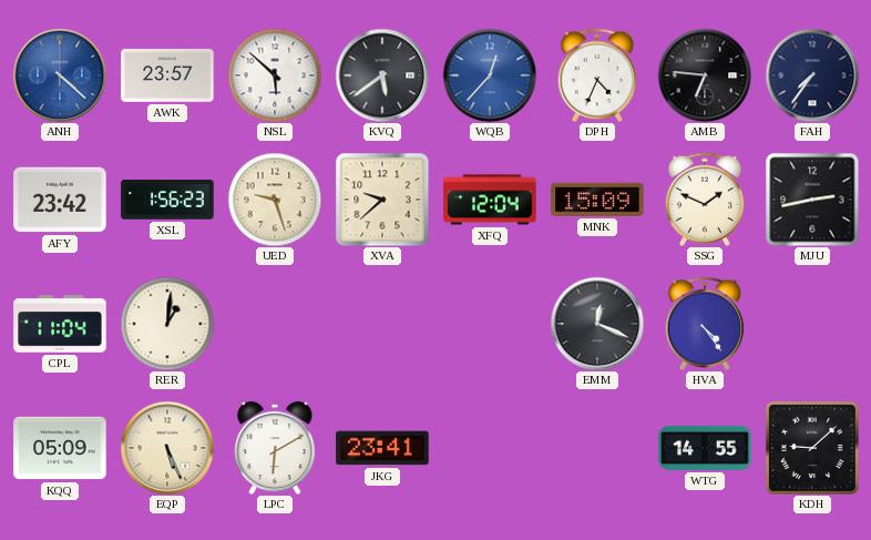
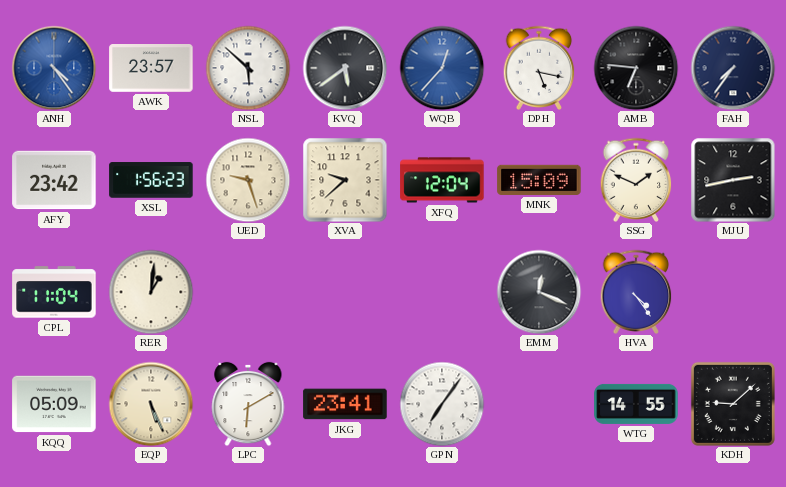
ANH: 4:22 -> 4:24
DPH: 4:34 -> 5:17
GPN: none -> 7:06
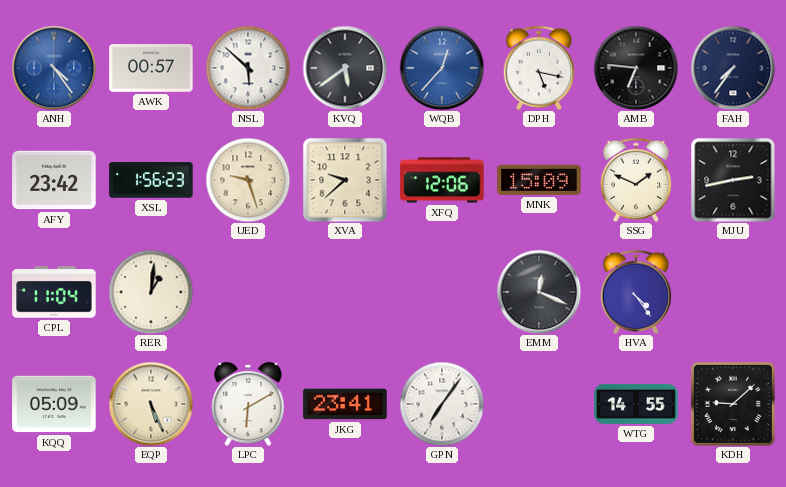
AWK: 23:57 -> 00:57
XFQ: 12:04 -> 12:06
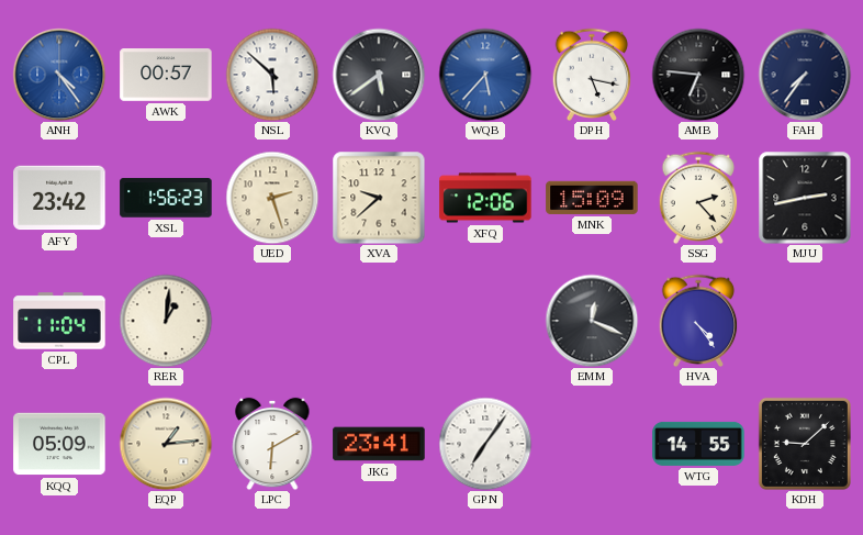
WQB: 12:37 -> 5:37
UED: 9:27 -> 2:27
SSG: 1:49 -> 2:23
EQP: 5:26 -> 1:14
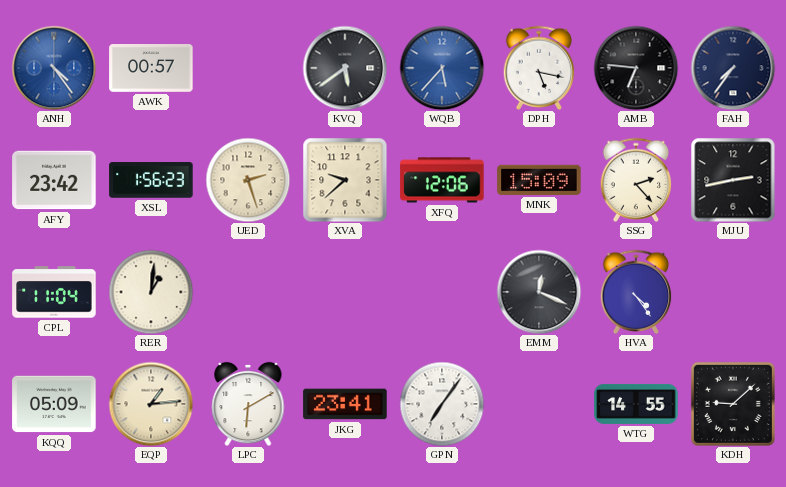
NSL: 5:52 -> none
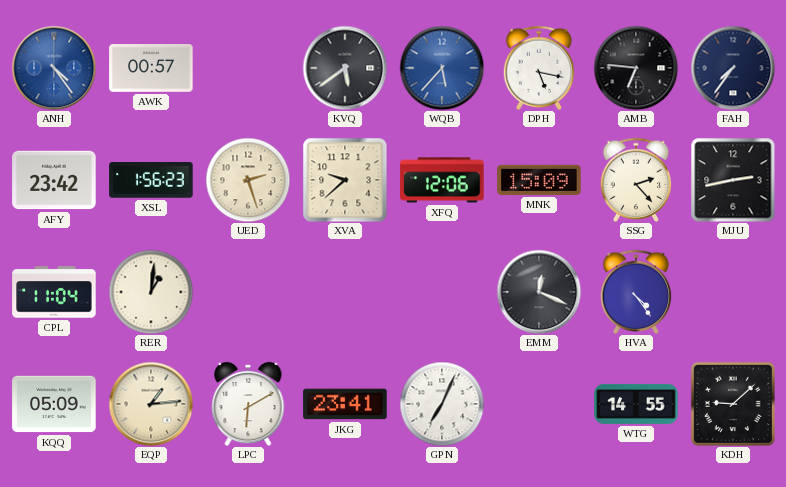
GPN: 7:06 -> 7:04
